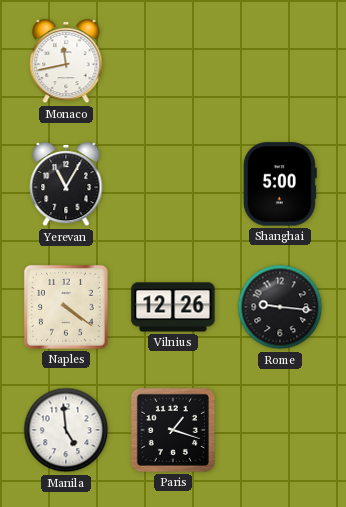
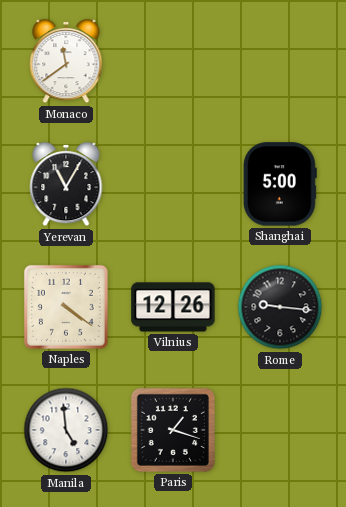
Monaco: 11:43 -> 11:39
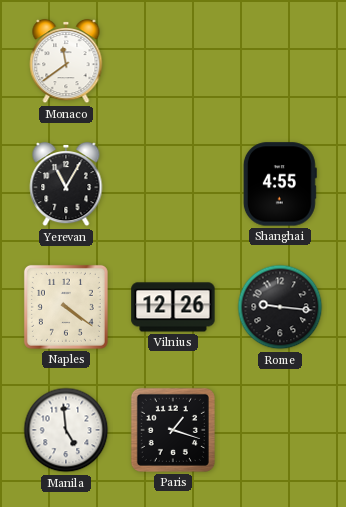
Shanghai: 5:00 -> 4:55
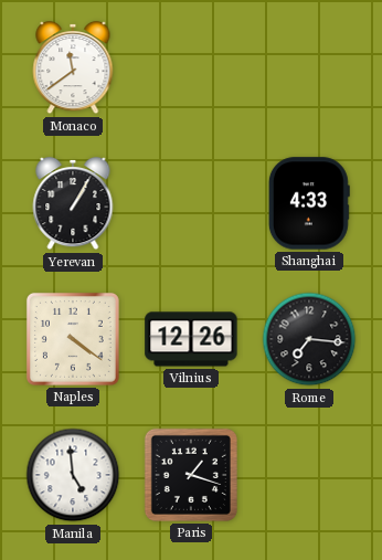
Yerevan: 11:05 -> 1:05
Shanghai: 4:55 -> 4:33
Rome: 9:16 -> 7:16
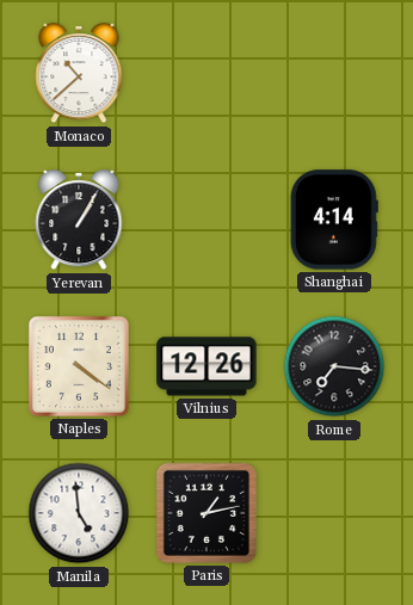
Monaco: 11:39 -> 10:38
Shanghai: 4:33 -> 4:14
Paris: 1:18 -> 1:13
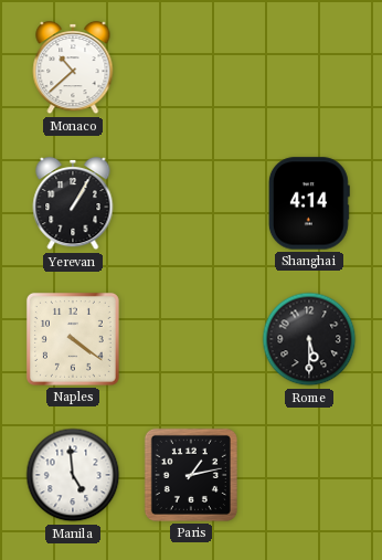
Vilnius: 12:26 -> none
Rome: 7:16 -> 5:30
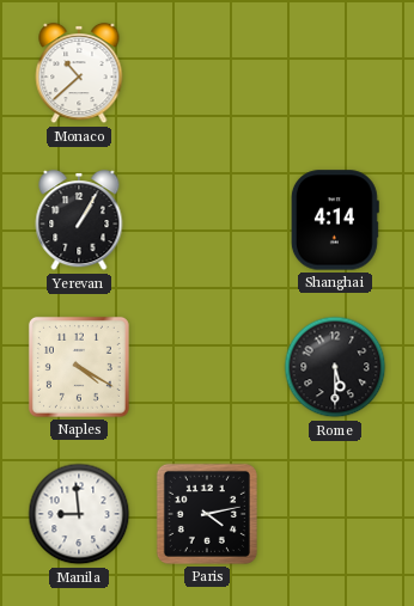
Naples: 4:21 -> 4:20
Manila: 4:59 -> 8:59
Paris: 1:13 -> 4:13
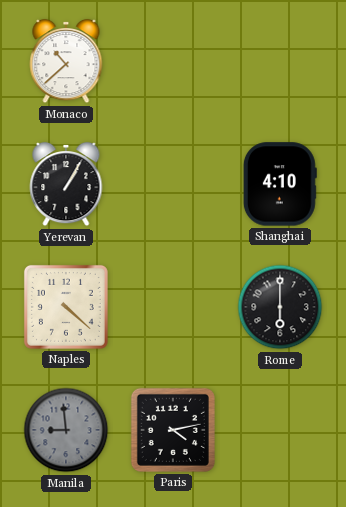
Shanghai: 4:14 -> 4:10
Naples: 4:20 -> 4:22
Rome: 5:30 -> 6:00
Manila dial: white -> grey
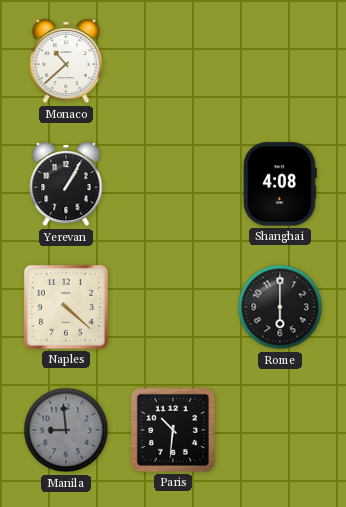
Shanghai: 4:10 -> 4:08
Paris: 4:13 -> 10:31
